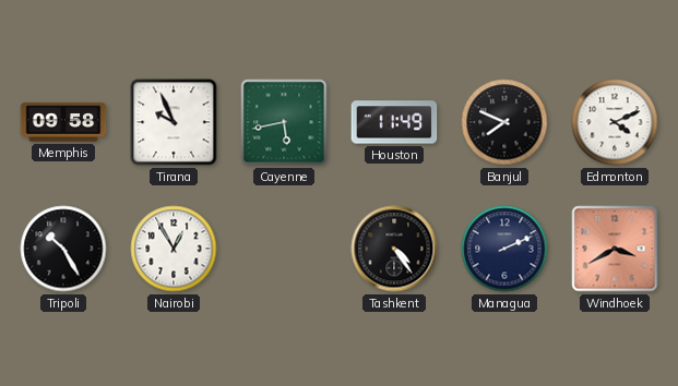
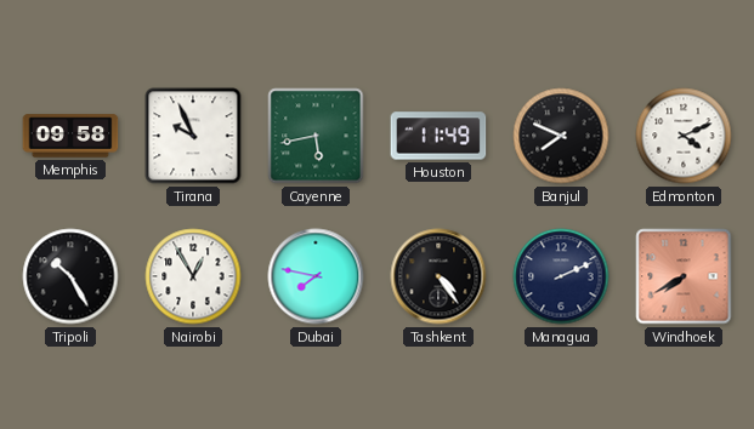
Dubai: none -> 7:47
Windhoek: 3:40 -> 7:40
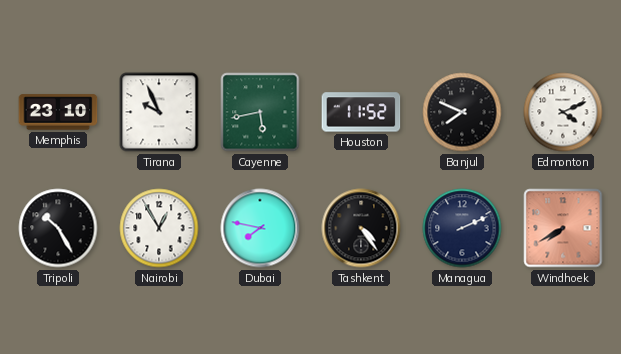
Memphis: 09:58 -> 23:10
Houston: 11:49 -> 11:52
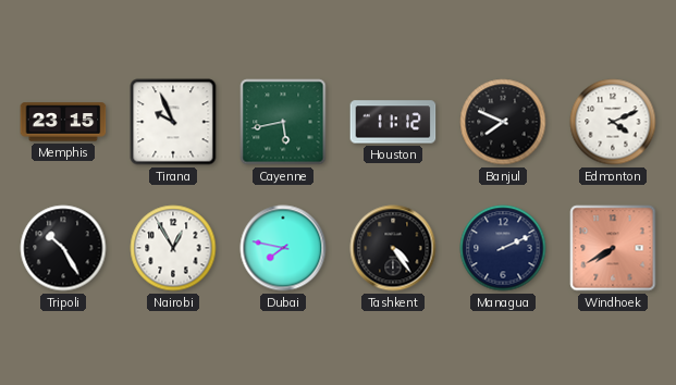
Memphis: 23:10 -> 23:15
Houston: 11:52 -> 11:12
